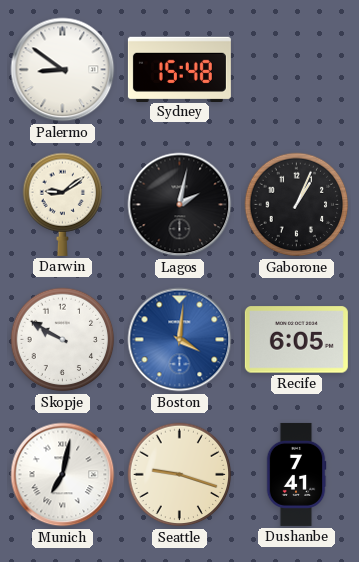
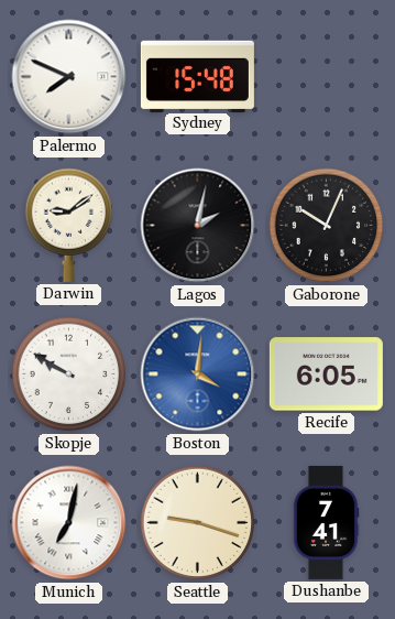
Palermo: 8:51 -> 7:49
Gaborone: 1:04 -> 10:04
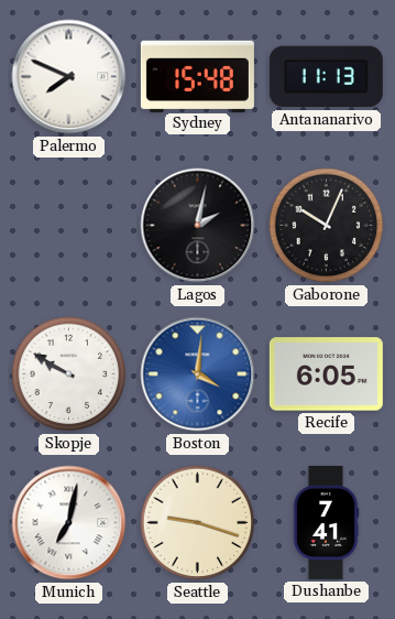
Antananarivo: none -> 11:13
Darwin: 9:09 -> none
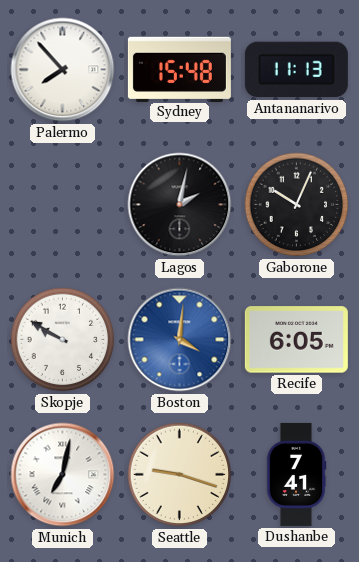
Palermo: 7:49 -> 7:53
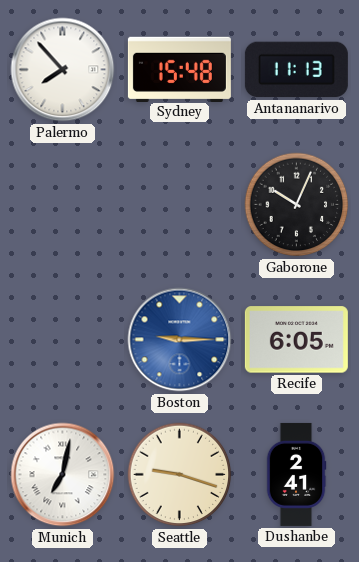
Lagos: 2:02 -> none
Skopje: 9:50 -> none
Boston: 4:01 -> 9:15
Dushanbe: 7:41 -> 2:41
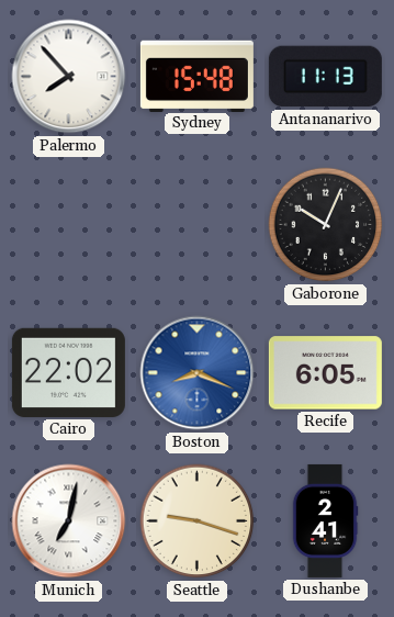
Cairo: none -> 22:02
Boston: 9:15 -> 8:19
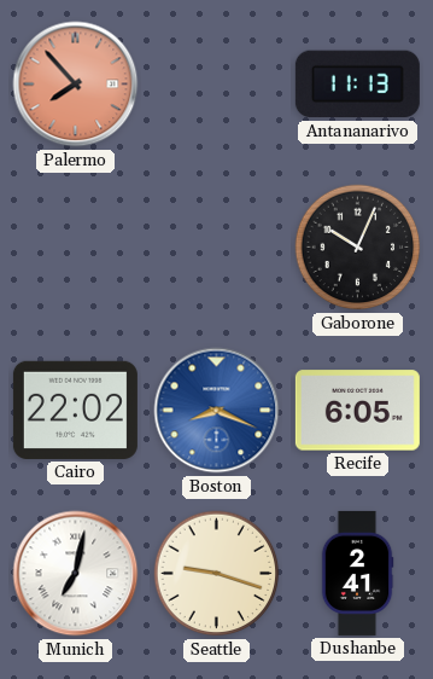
Palermo dial: white -> salmon
Sydney: 15:48 -> none
